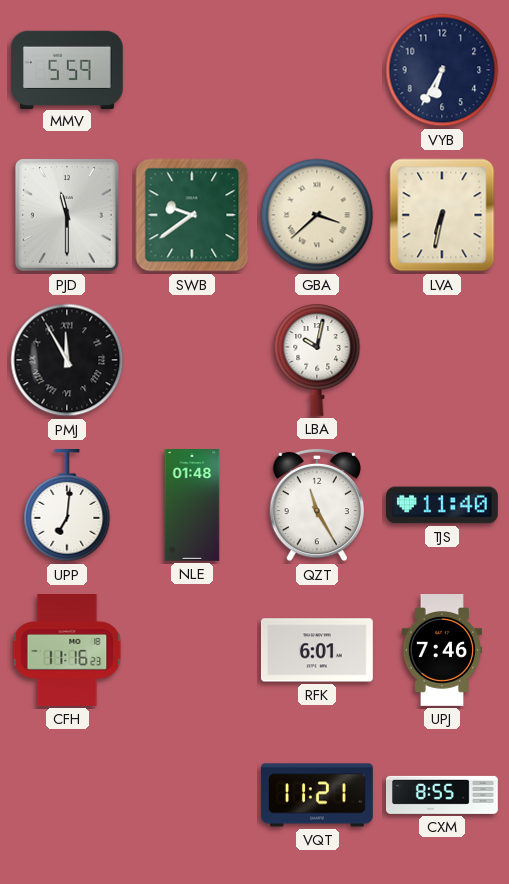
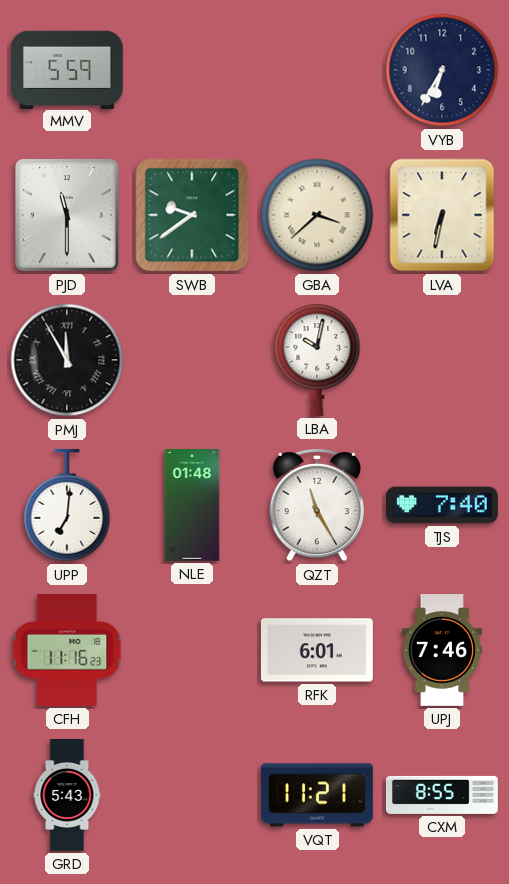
TJS: 11:40 -> 7:40
GRD: none -> 5:43
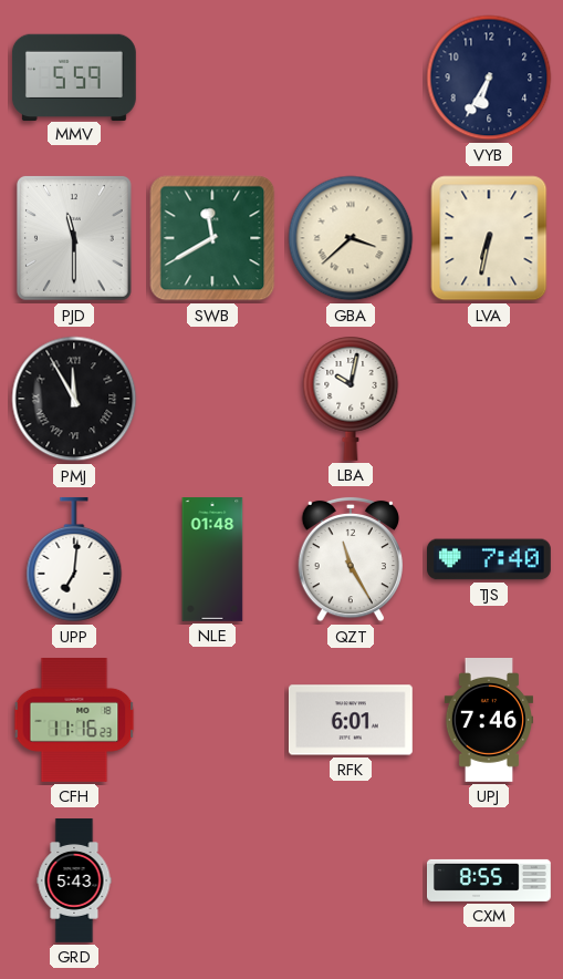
SWB: 9:39 -> 11:40
VQT: 11:21 -> none
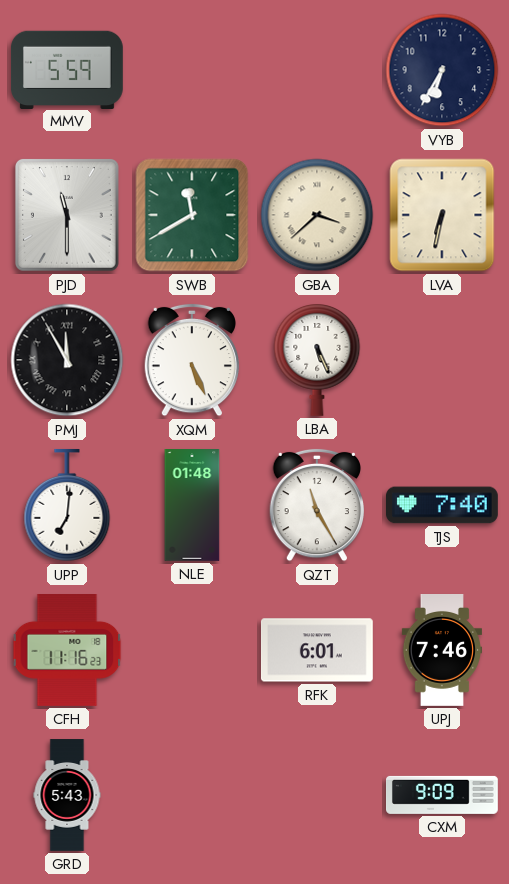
XQM: none -> 5:26
LBA: 10:02 -> 5:26
CXM: 8:55 -> 9:09
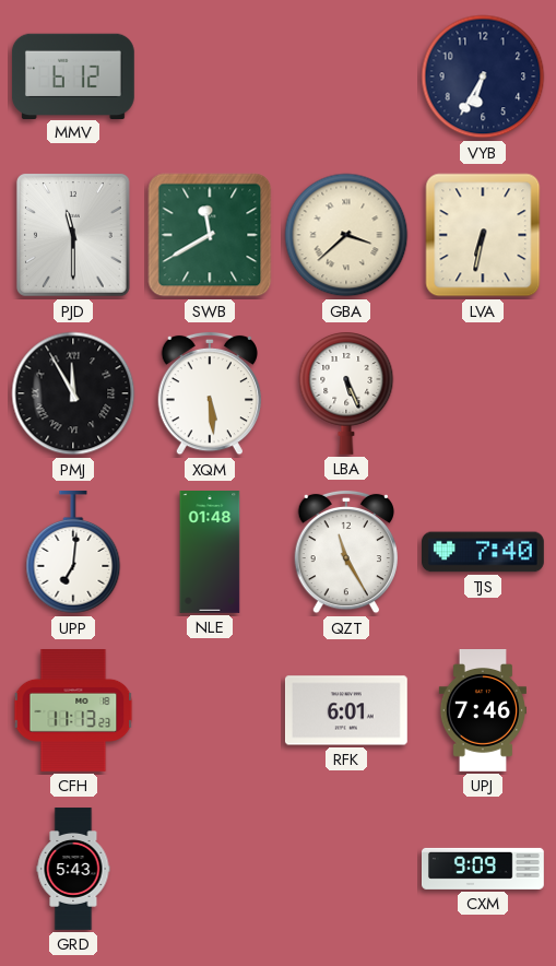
MMV: 5:59 -> 6:12
XQM: 5:26 -> 5:29
CFH: 11:16 -> 11:13
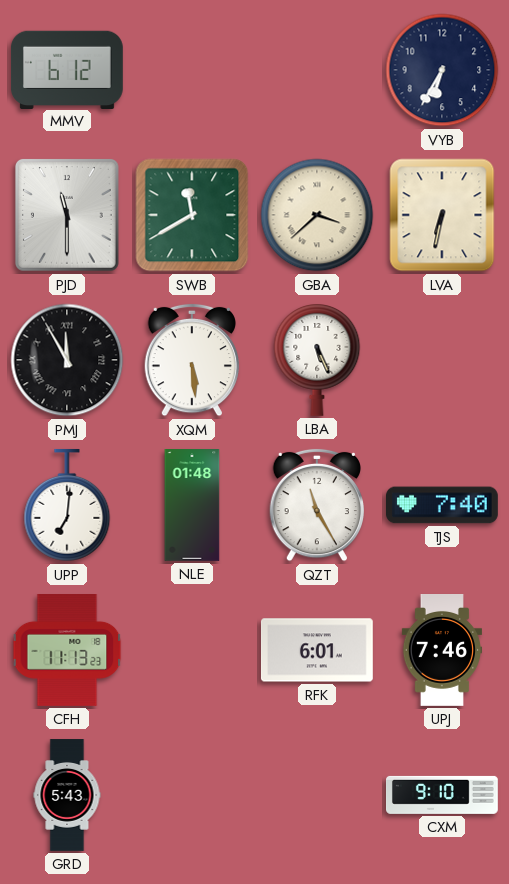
CXM: 9:09 -> 9:10
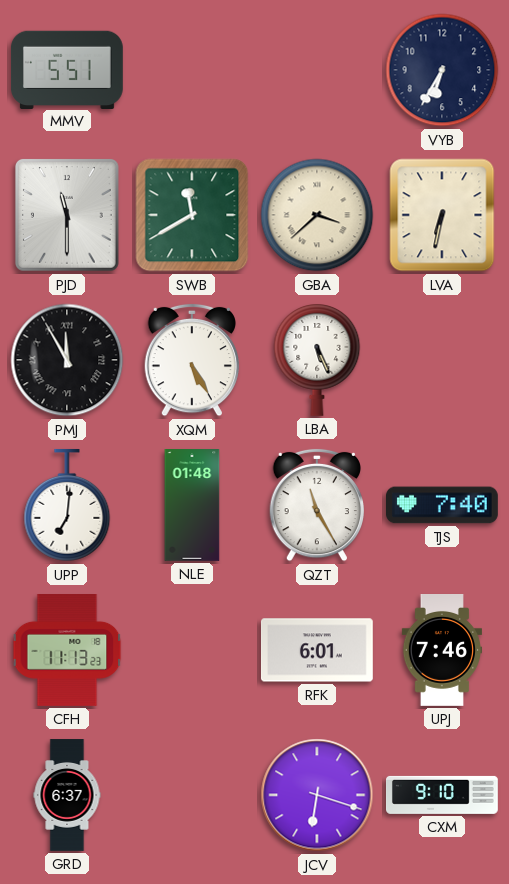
MMV: 6:12 -> 5:51
XQM: 5:29 -> 5:25
GRD: 5:43 -> 6:37
JCV: none -> 6:18
